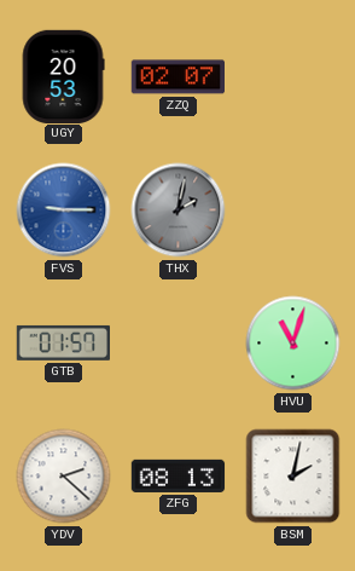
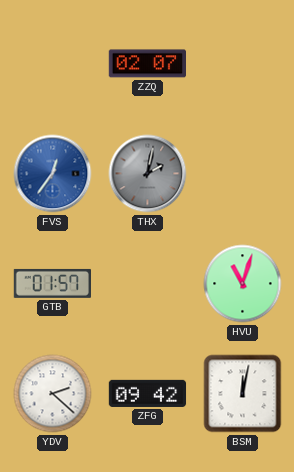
UGY: 20:53 -> none
FVS: 9:15 -> 12:36
ZFG: 08:13 -> 09:42
BSM: 2:02 -> 12:02
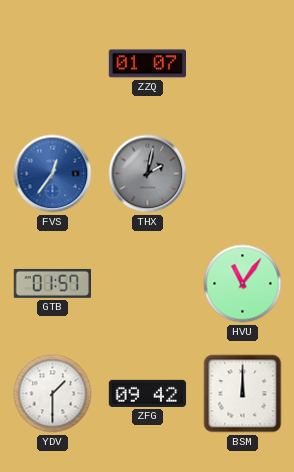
ZZQ: 02:07 -> 01:07
HVU: 11:03 -> 11:06
YDV: 2:22 -> 1:30
BSM: 12:02 -> 12:00
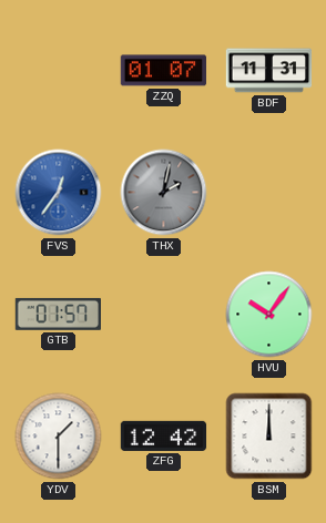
BDF: none -> 11:31
HVU: 11:06 -> 10:06
ZFG: 09:42 -> 12:42
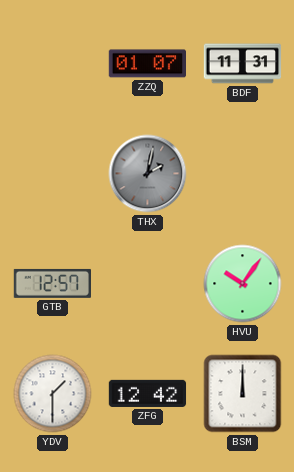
FVS: 12:36 -> none
GTB: 01:57 -> 12:57
